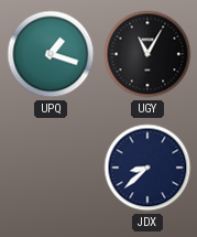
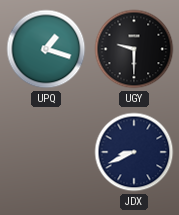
UGY: 11:05 -> 9:30
JDX: 8:38 -> 8:41
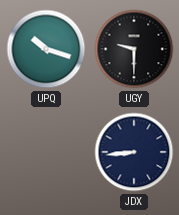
UPQ: 1:18 -> 10:18
JDX: 8:41 -> 8:44
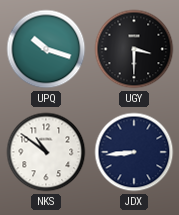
UGY: 9:30 -> 3:30
NKS: none -> 10:51
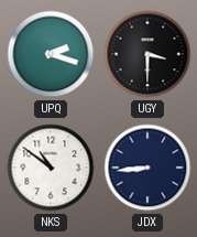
UPQ: 10:18 -> 2:18
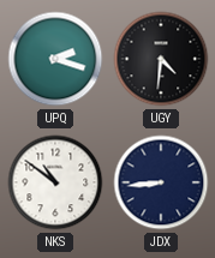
UGY: 3:30 -> 4:31
